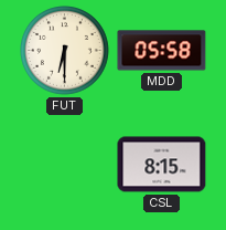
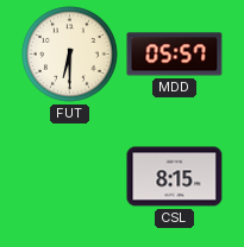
MDD: 05:58 -> 05:57
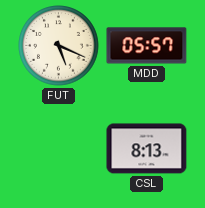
FUT: 6:30 -> 5:19
CSL: 8:15 -> 8:13
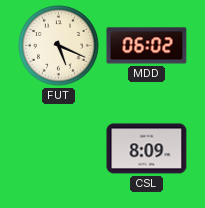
MDD: 05:57 -> 06:02
CSL: 8:13 -> 8:09
